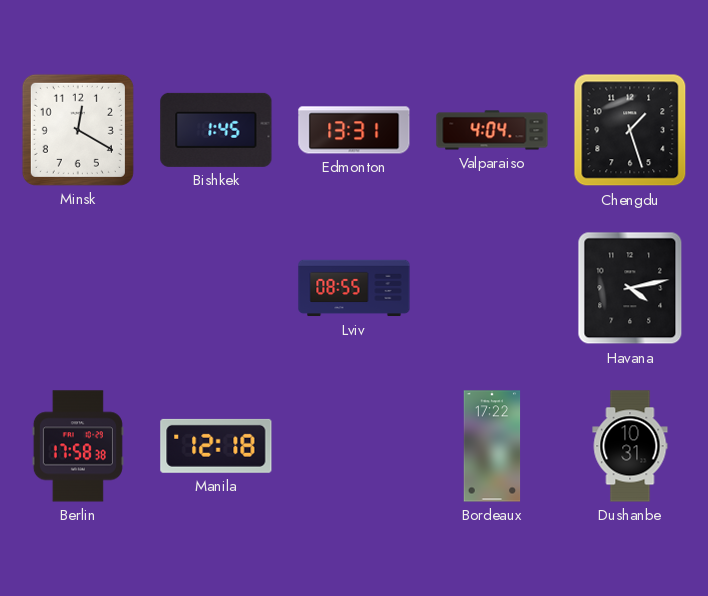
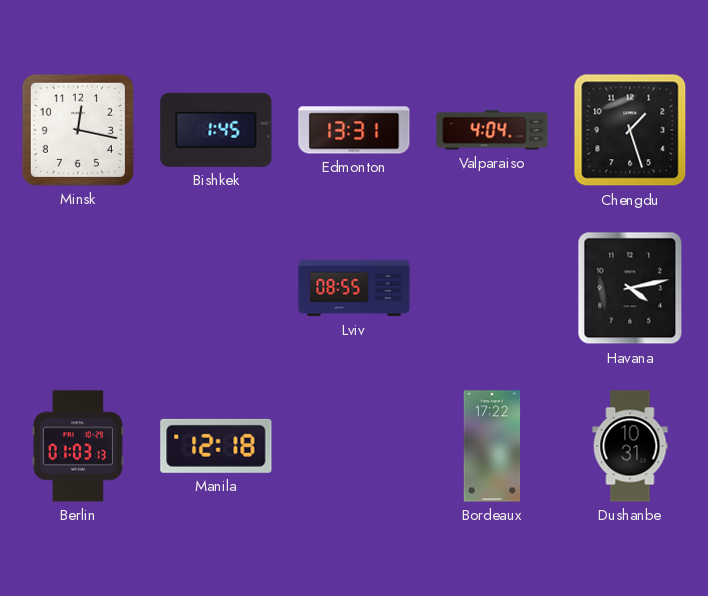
Minsk: 12:20 -> 12:17
Berlin: 17:58 -> 01:03
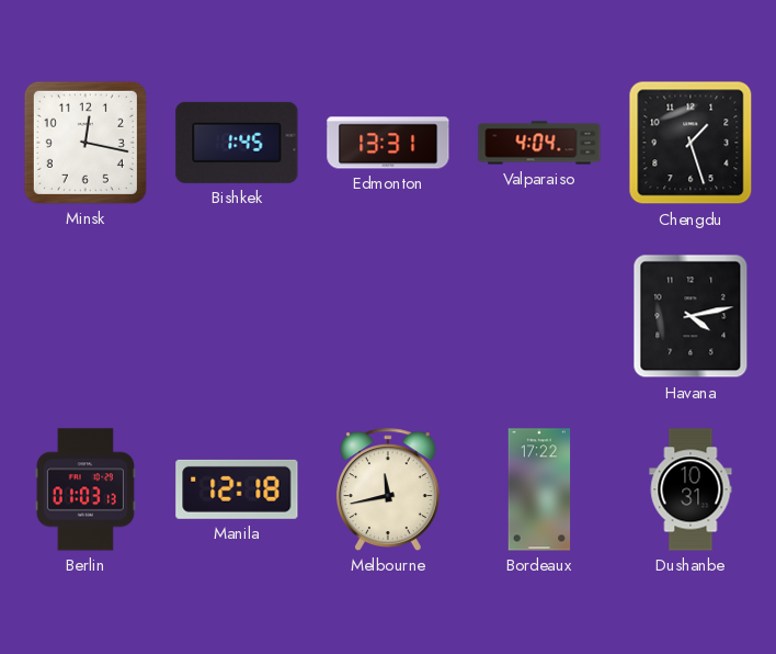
Lviv: 08:55 -> none
Melbourne: none -> 11:43
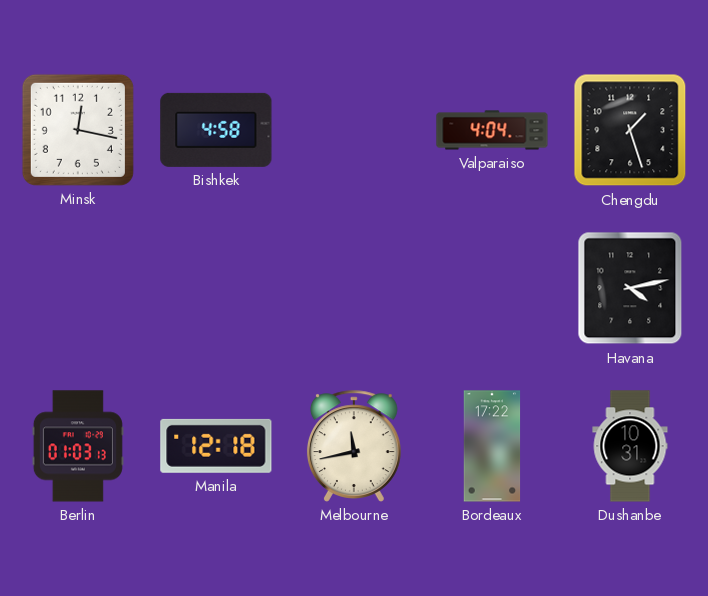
Bishkek: 1:45 -> 4:58
Edmonton: 13:31 -> none
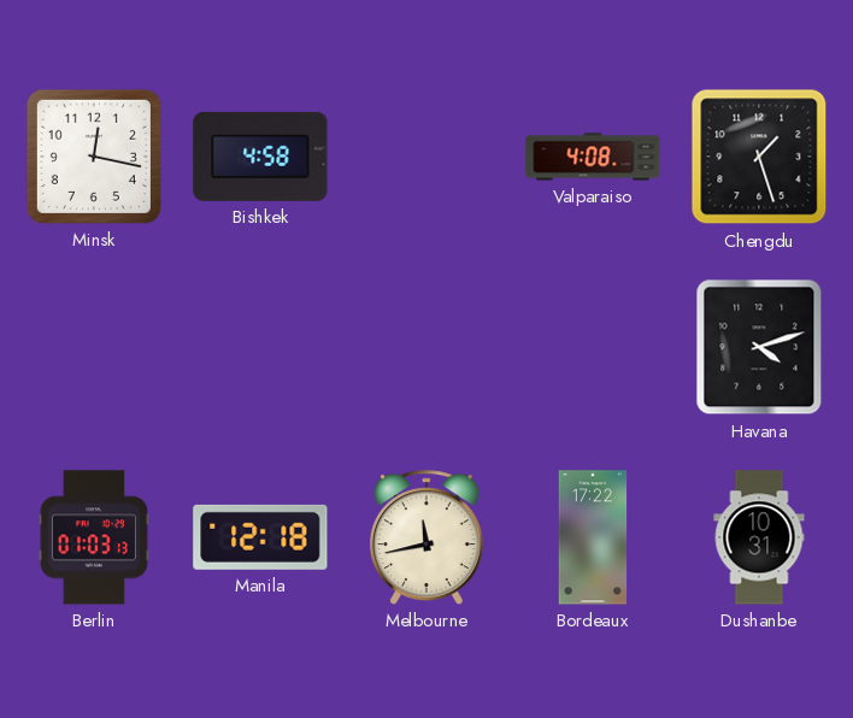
Valparaiso: 4:04 -> 4:08
Havana: 4:13 -> 4:12
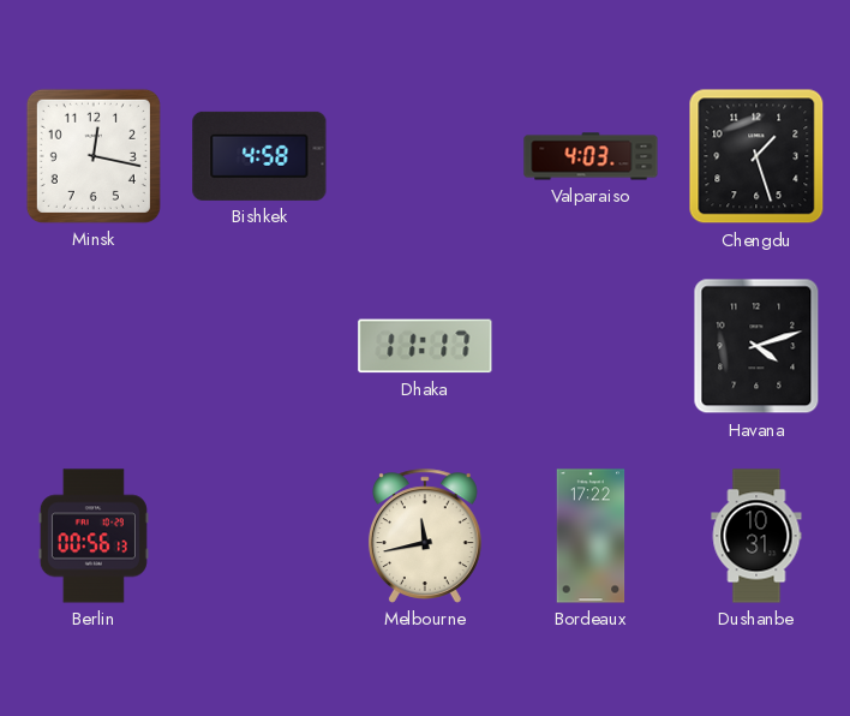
Valparaiso: 4:08 -> 4:03
Dhaka: none -> 11:17
Berlin: 01:03 -> 00:56
Manila: 12:18 -> none
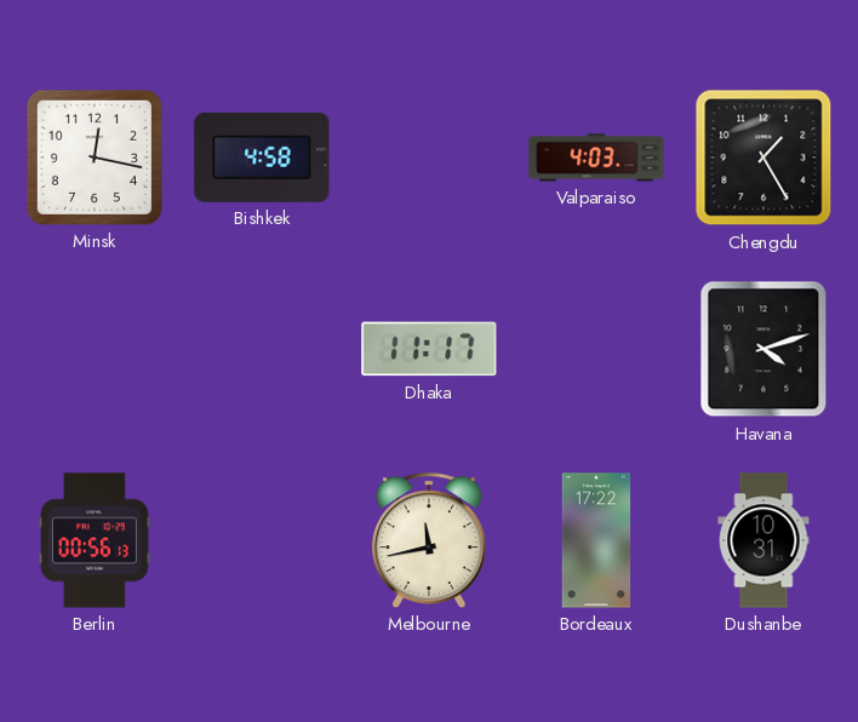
Chengdu: 1:27 -> 1:25
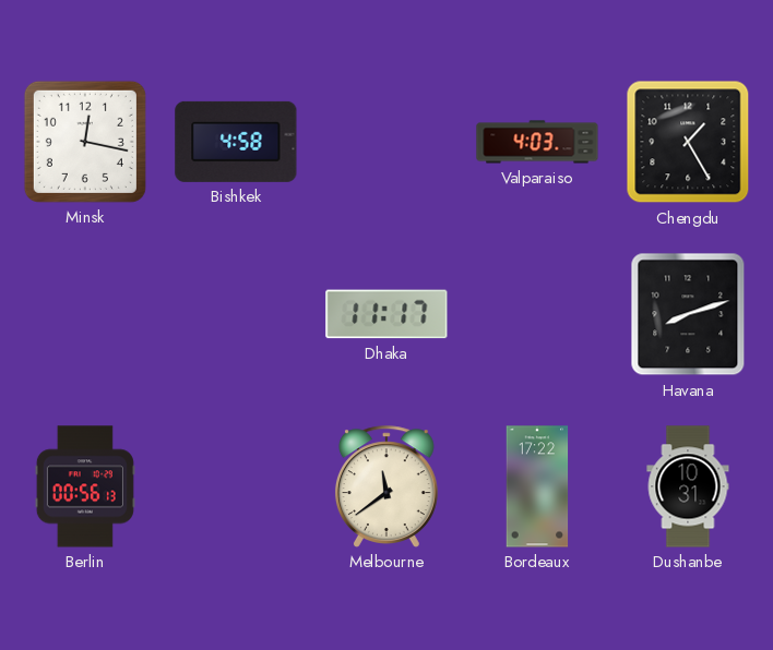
Havana: 4:12 -> 8:12
Melbourne: 11:43 -> 11:39
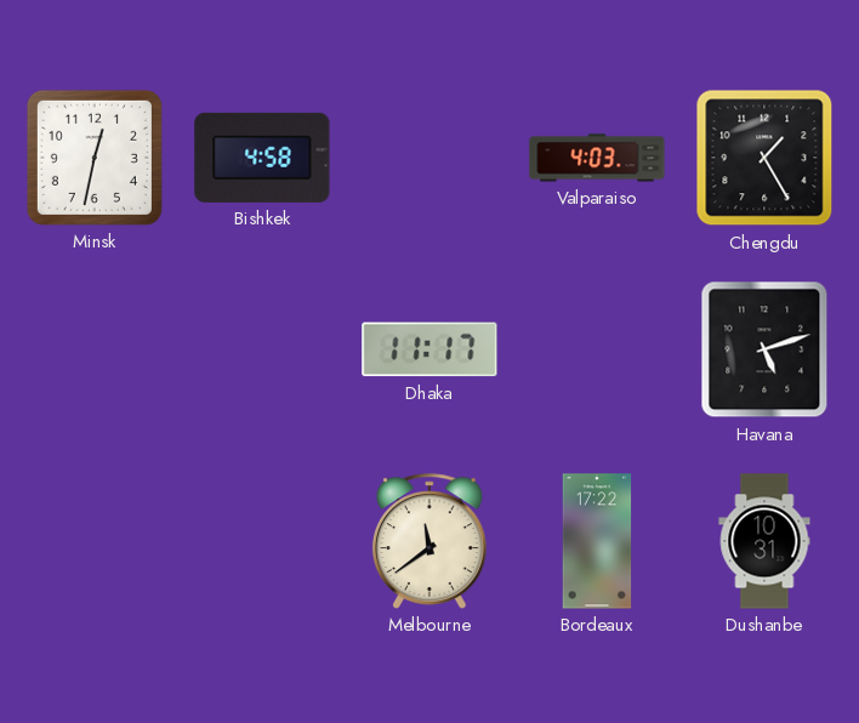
Minsk: 12:17 -> 12:32
Havana: 8:12 -> 5:12
Berlin: 00:56 -> none
